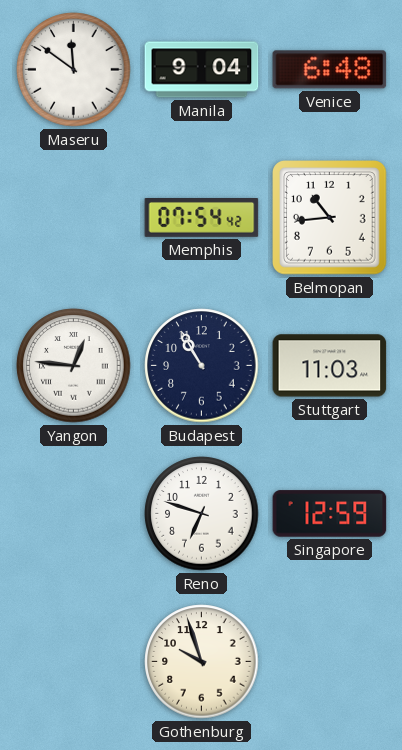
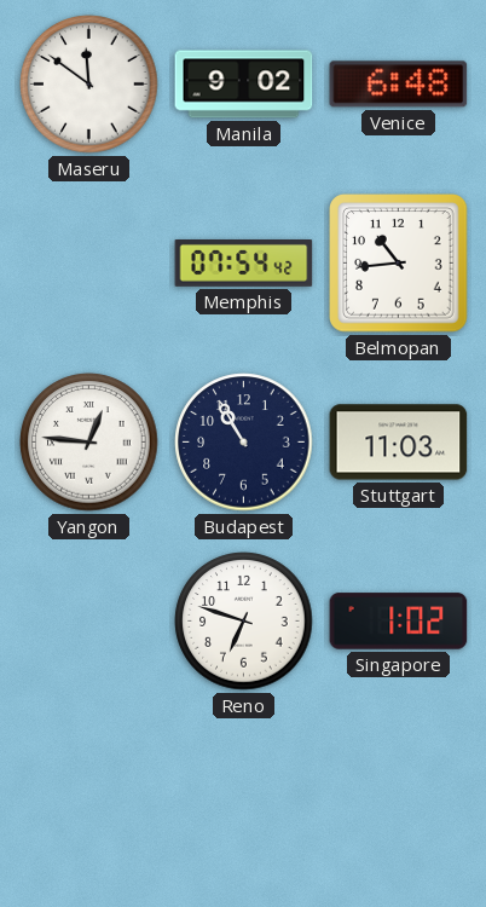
Manila: 9:04 -> 9:02
Singapore: 12:59 -> 1:02
Gothenburg: 9:57 -> none
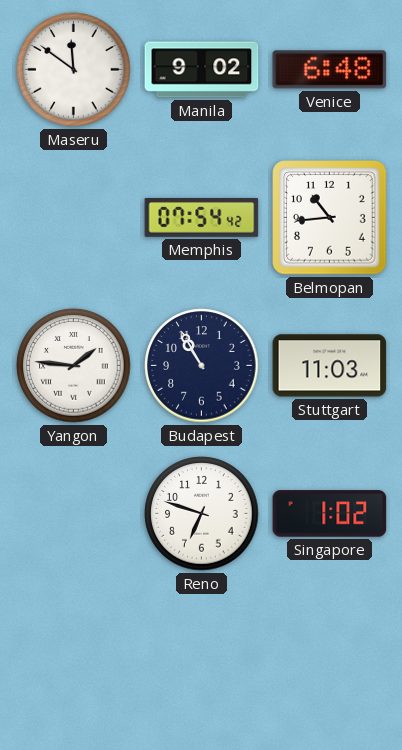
Yangon: 12:46 -> 1:46
